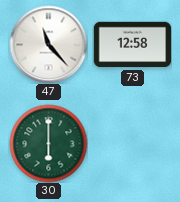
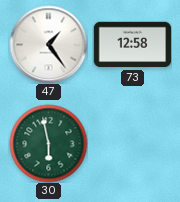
47: 11:23 -> 1:24
30: 6:00 -> 5:58
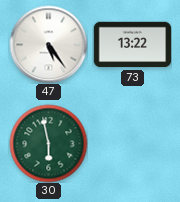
47: 1:24 -> 5:24
73: 12:58 -> 13:22
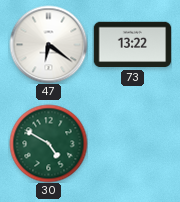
47: 5:24 -> 6:21
30: 5:58 -> 4:50
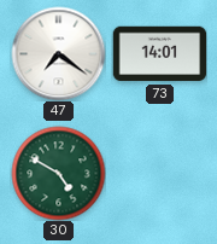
47: 6:21 -> 7:21
73: 13:22 -> 14:01
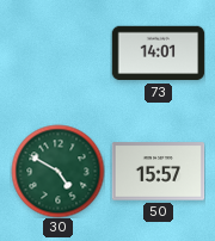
47: 7:21 -> none
50: none -> 15:57
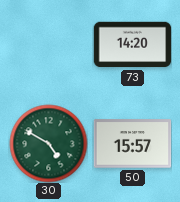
73: 14:01 -> 14:20
